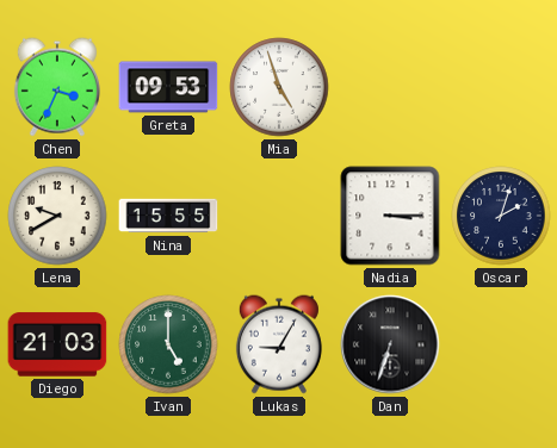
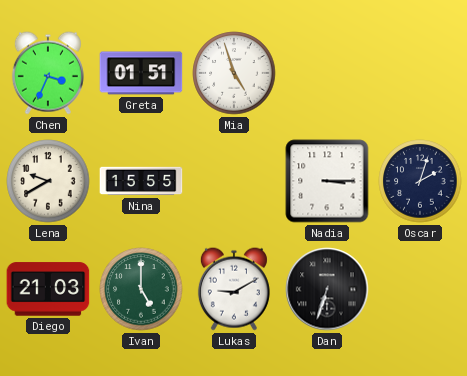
Greta: 09:53 -> 01:51
Lukas: 9:05 -> 9:10
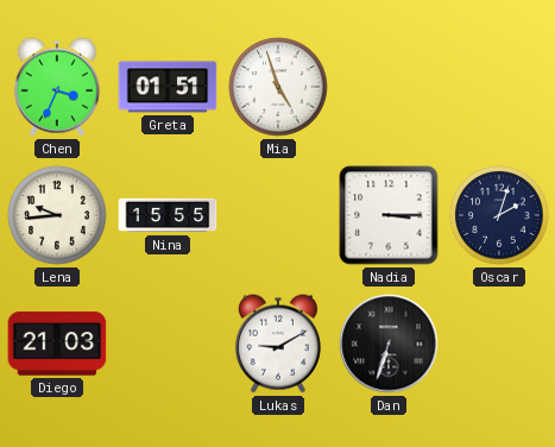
Lena: 9:40 -> 9:44
Ivan: 5:00 -> none
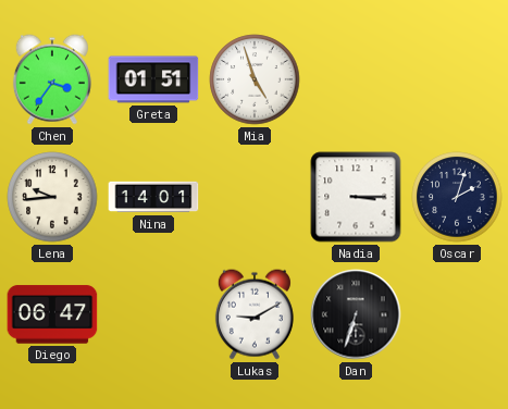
Chen: 3:34 -> 3:36
Nina: 15:55 -> 14:01
Diego: 21:03 -> 06:47
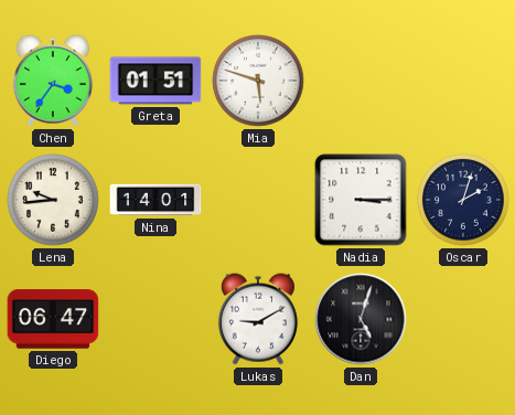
Mia: 4:57 -> 5:48
Dan: 6:33 -> 5:03
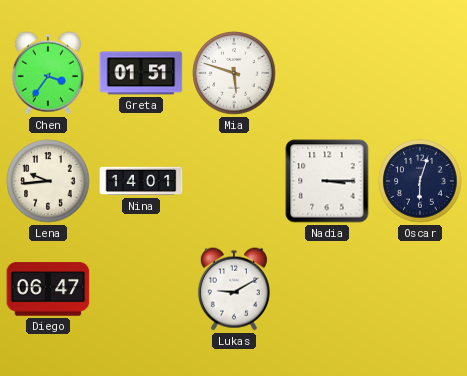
Oscar: 2:03 -> 6:03
Dan: 5:03 -> none
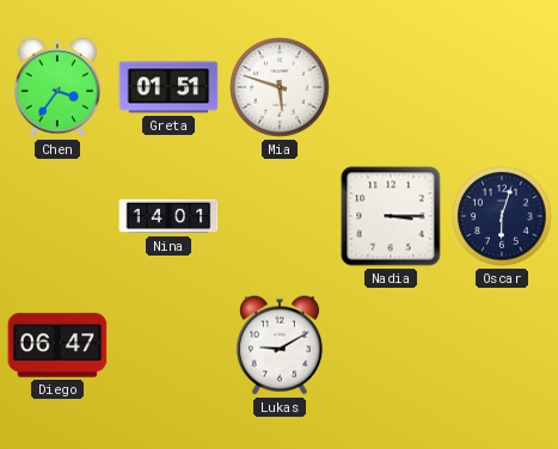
Lena: 9:44 -> none
